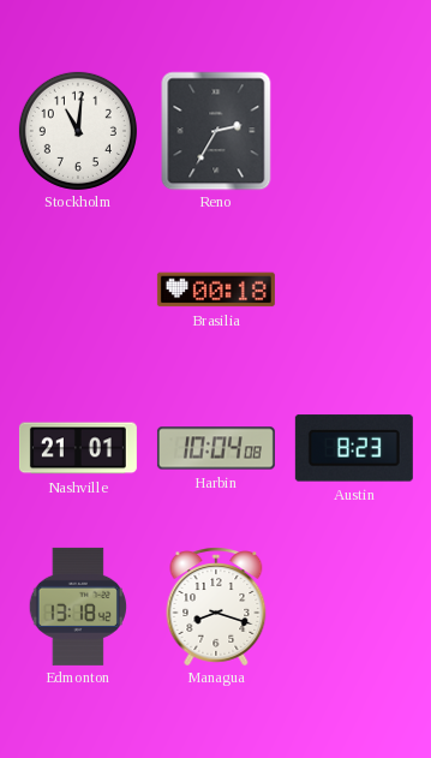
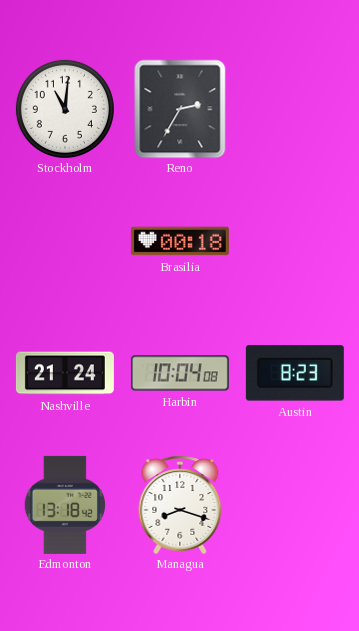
Nashville: 21:01 -> 21:24
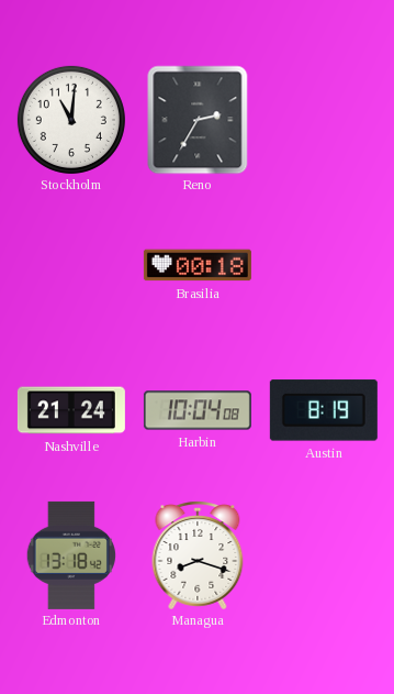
Austin: 8:23 -> 8:19
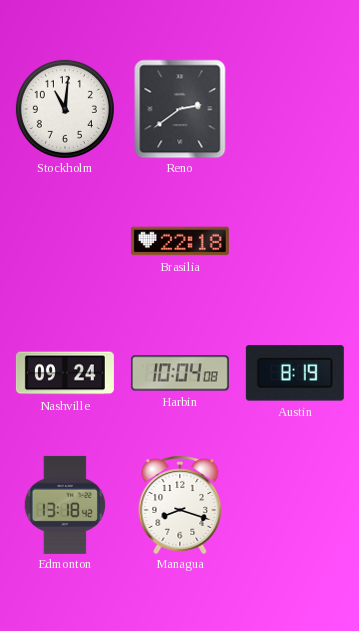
Reno: 2:35 -> 2:39
Brasilia: 00:18 -> 22:18
Nashville: 21:24 -> 09:24
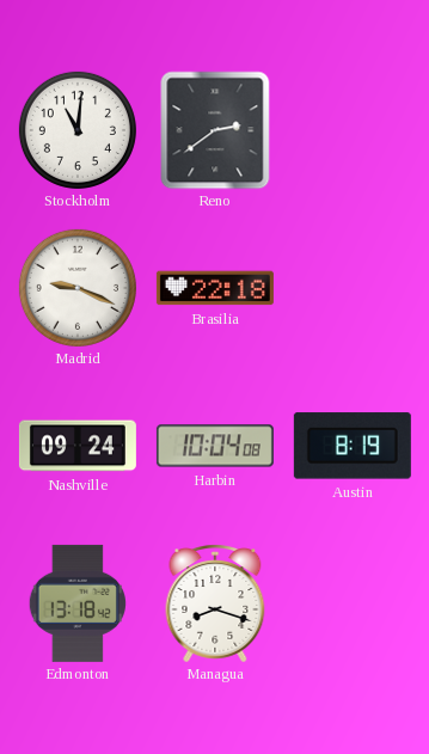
Madrid: none -> 9:19
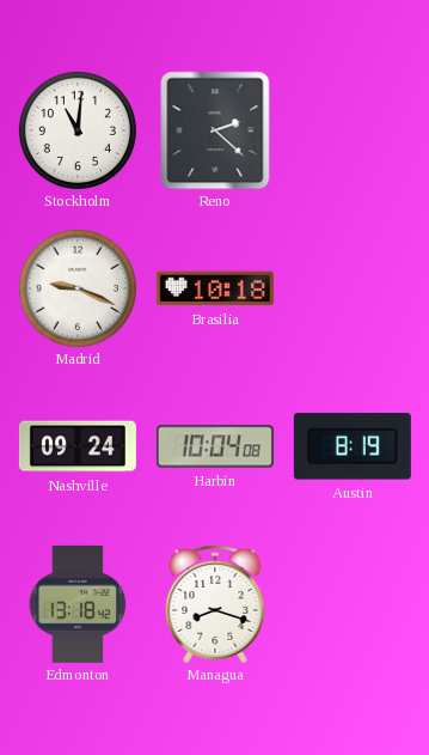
Reno: 2:39 -> 2:22
Brasilia: 22:18 -> 10:18
